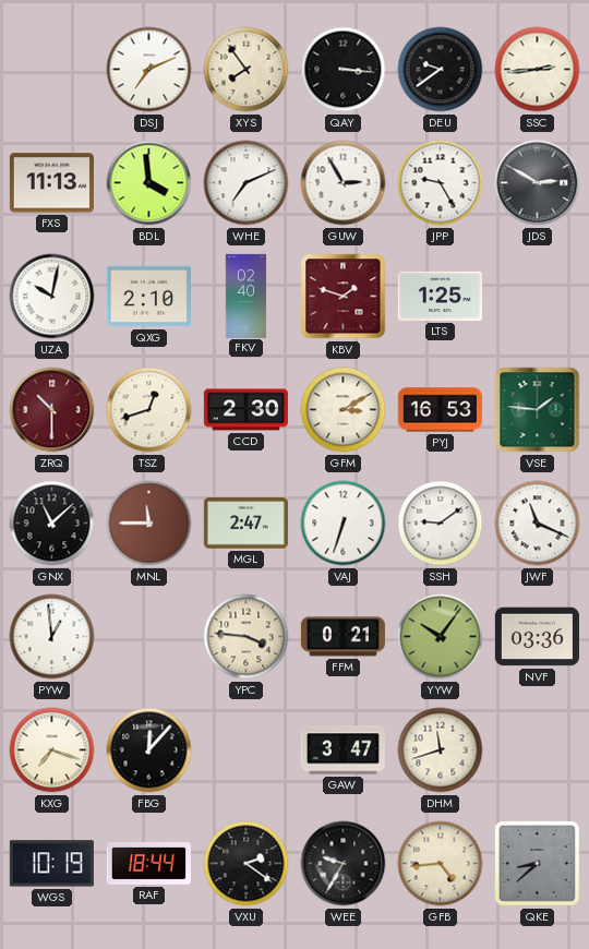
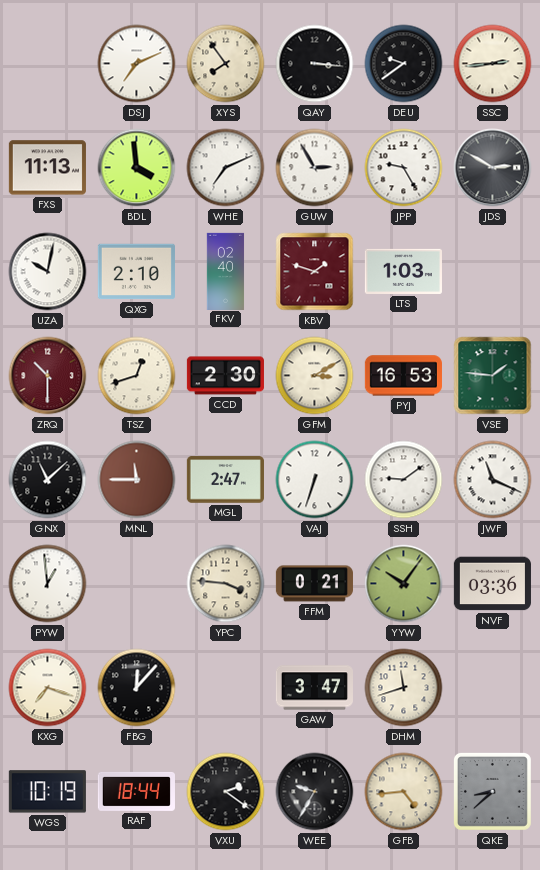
LTS: 1:25 -> 1:03
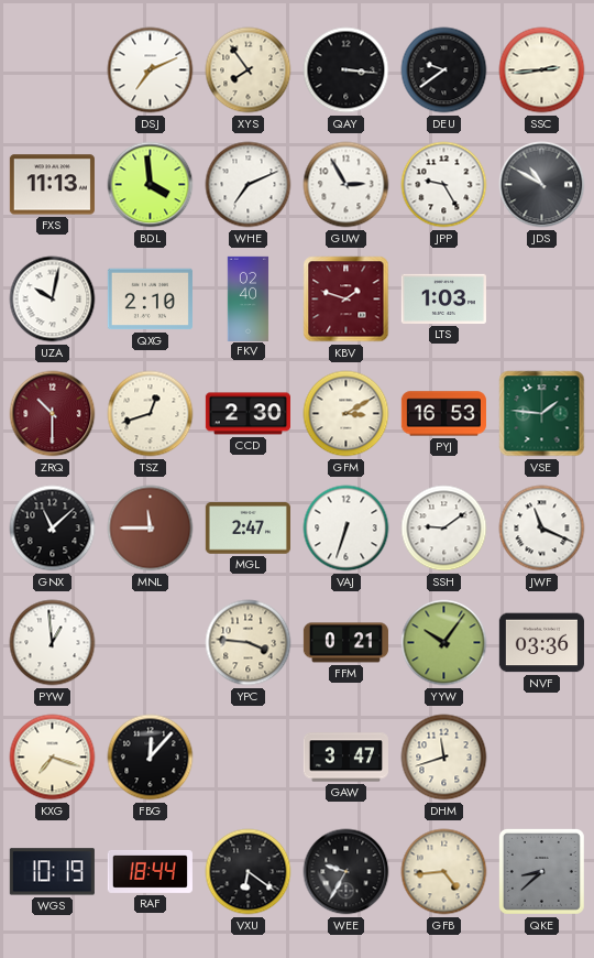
JDS: 2:50 -> 10:50
VXU: 2:21 -> 6:21
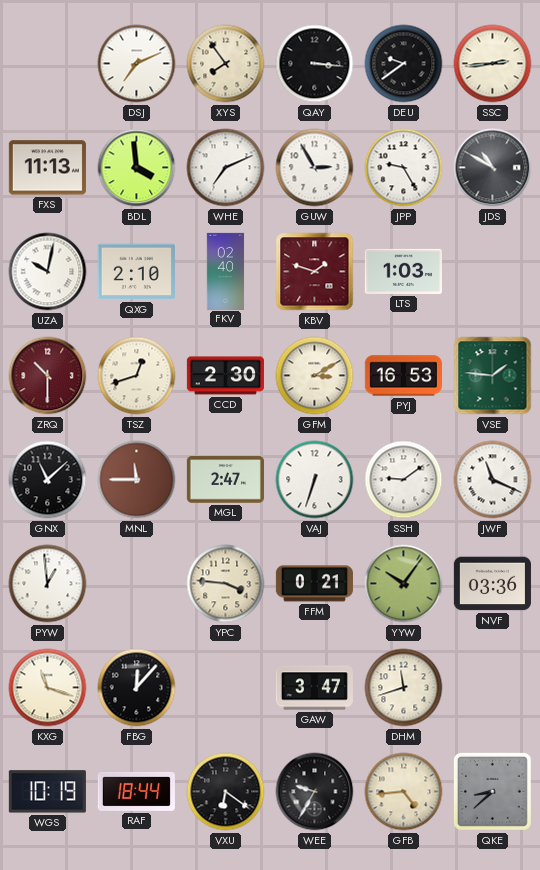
KXG: 7:18 -> 11:18
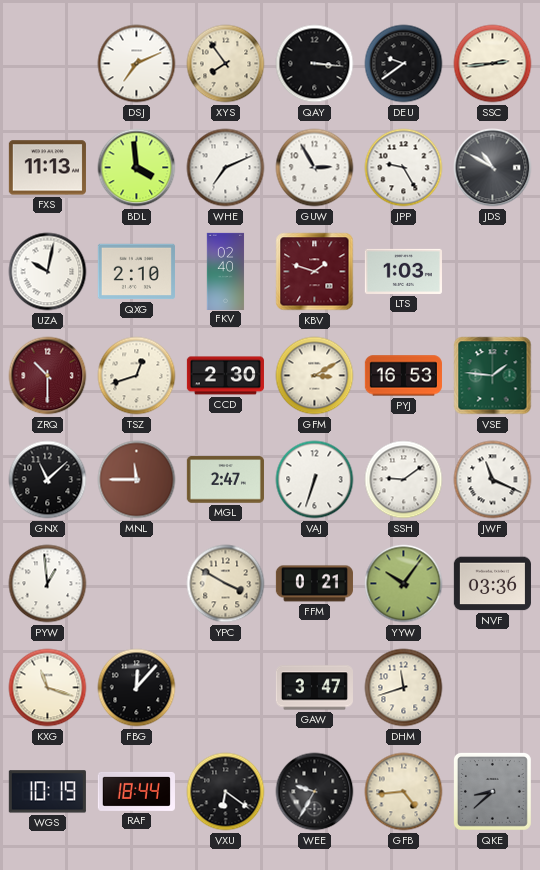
YPC: 3:46 -> 3:50
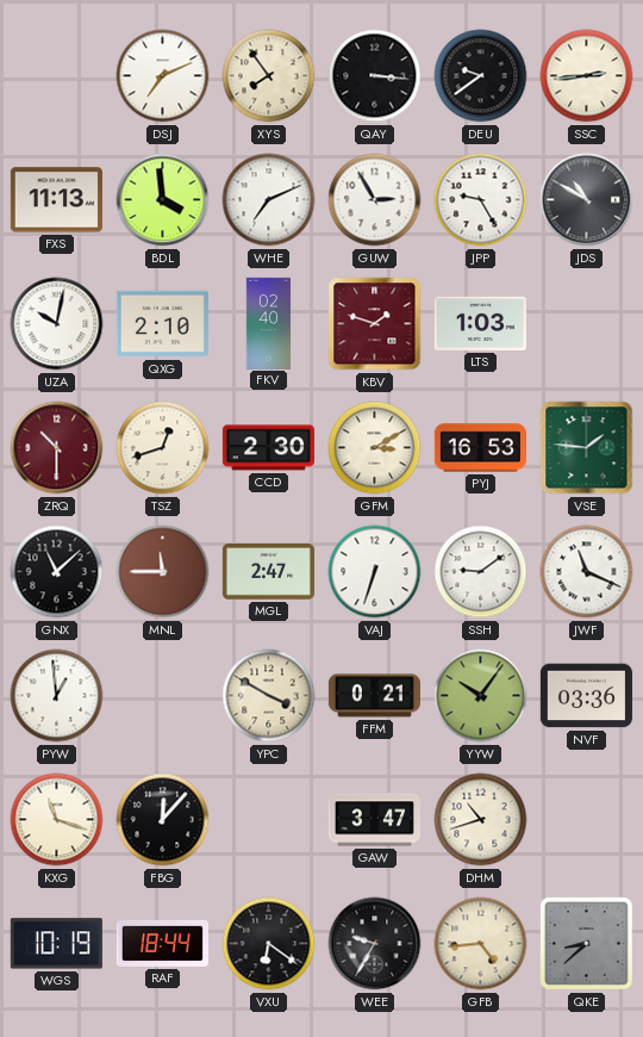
DHM: 11:42 -> 10:42
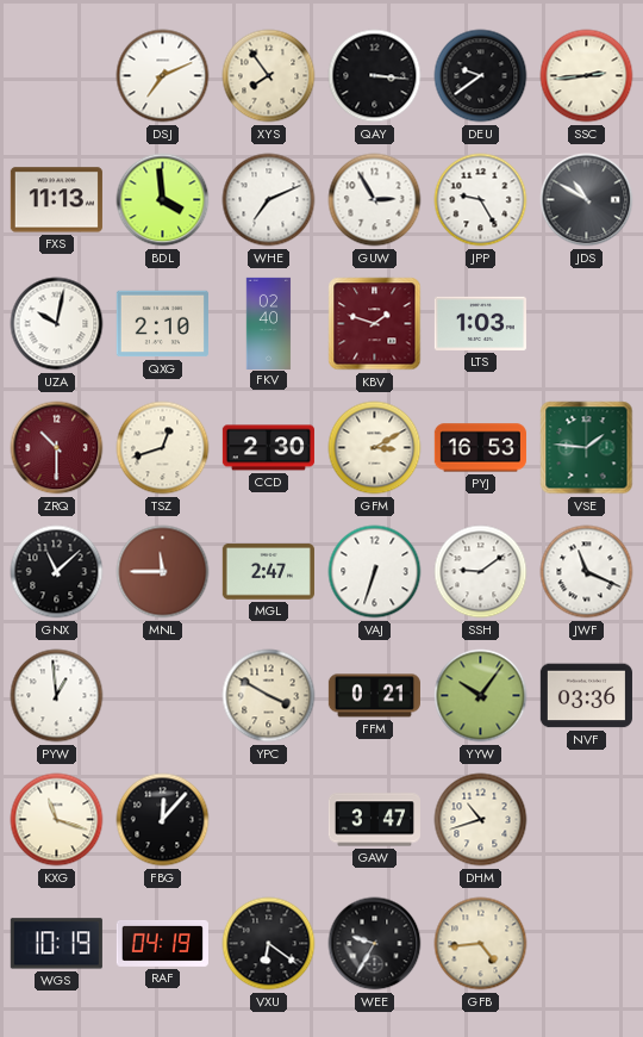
RAF: 18:44 -> 04:19
QKE: 8:38 -> none
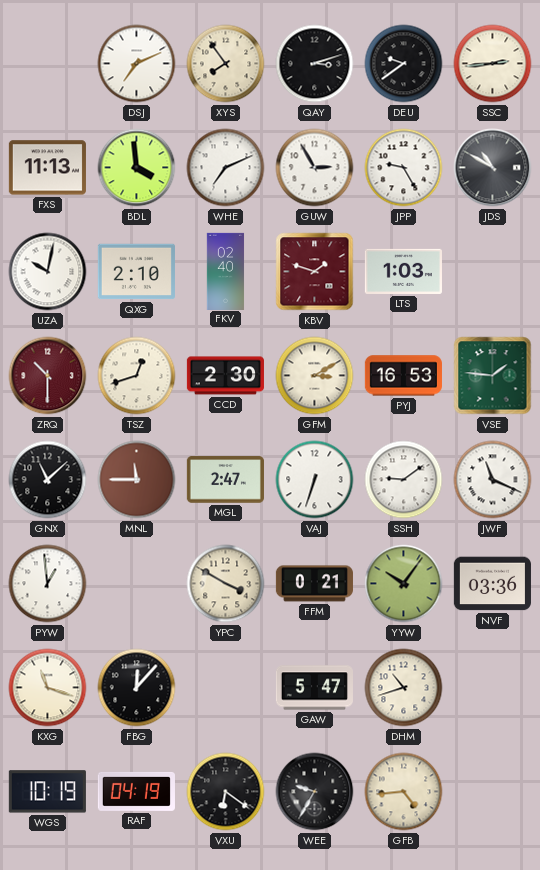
QAY: 3:16 -> 3:12
GAW: 3:47 -> 5:47
